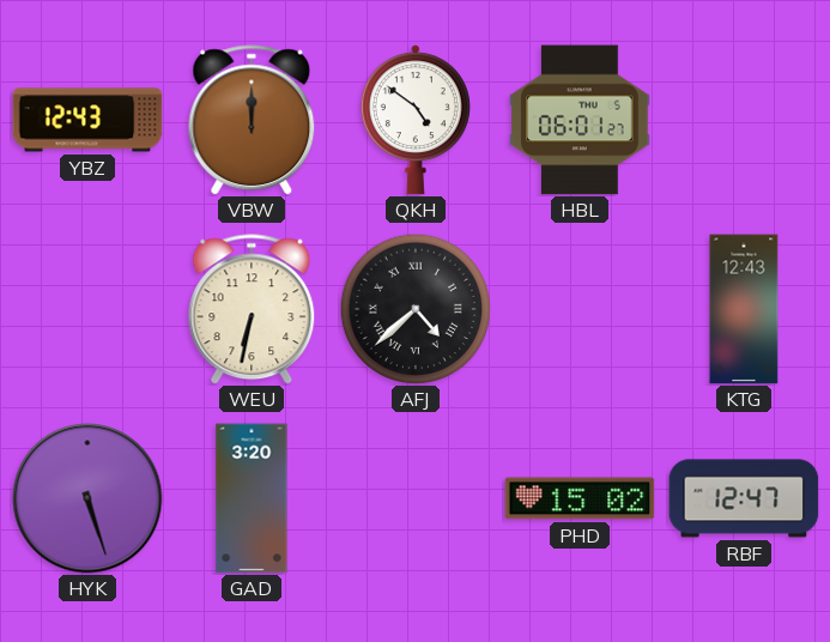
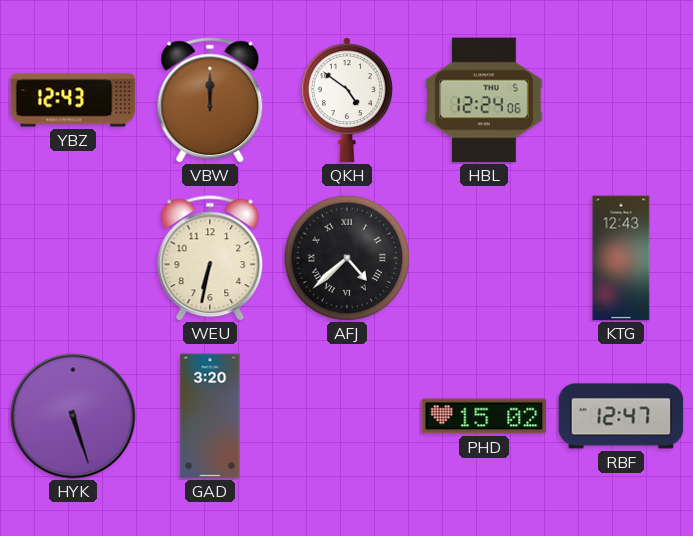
HBL: 06:01 -> 12:24
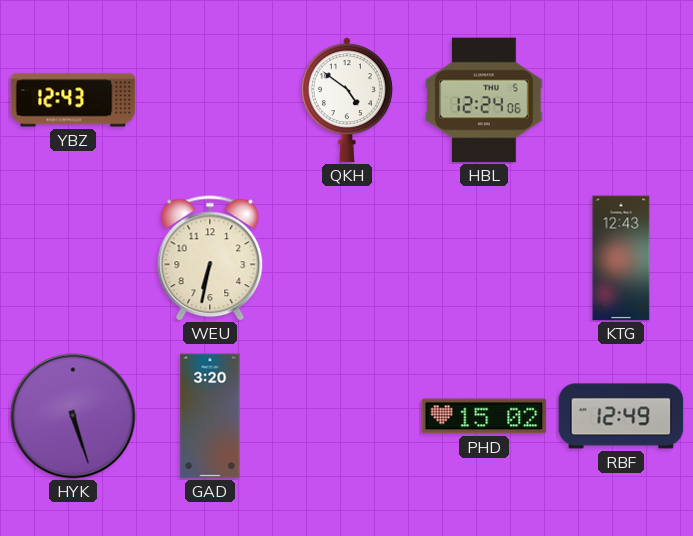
VBW: 12:00 -> none
AFJ: 4:38 -> none
RBF: 12:47 -> 12:49
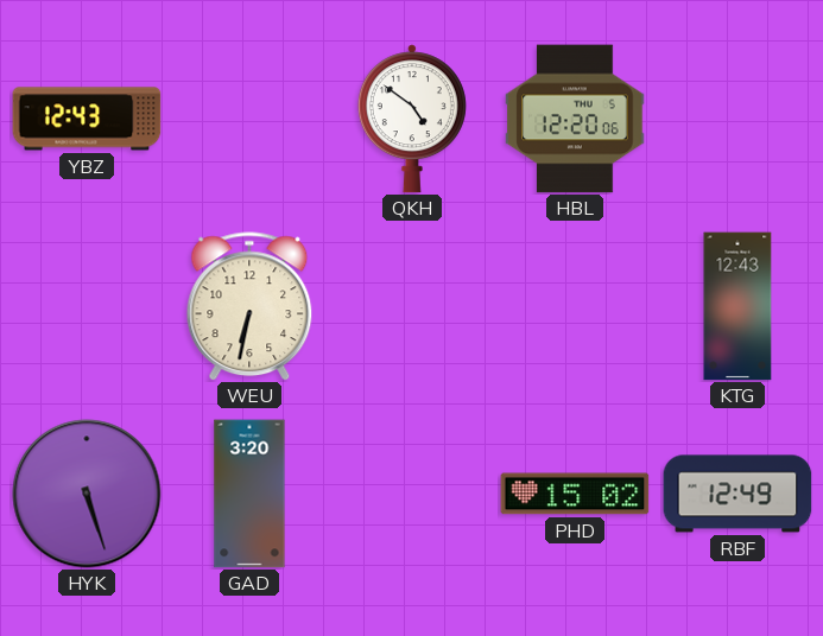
HBL: 12:24 -> 12:20
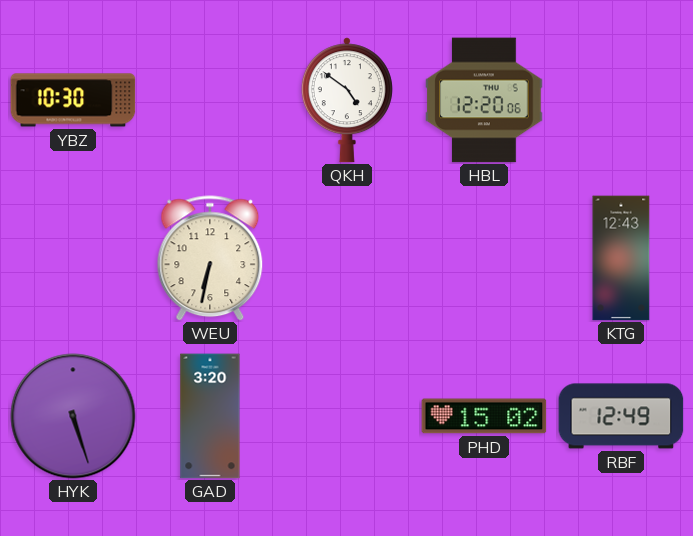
YBZ: 12:43 -> 10:30
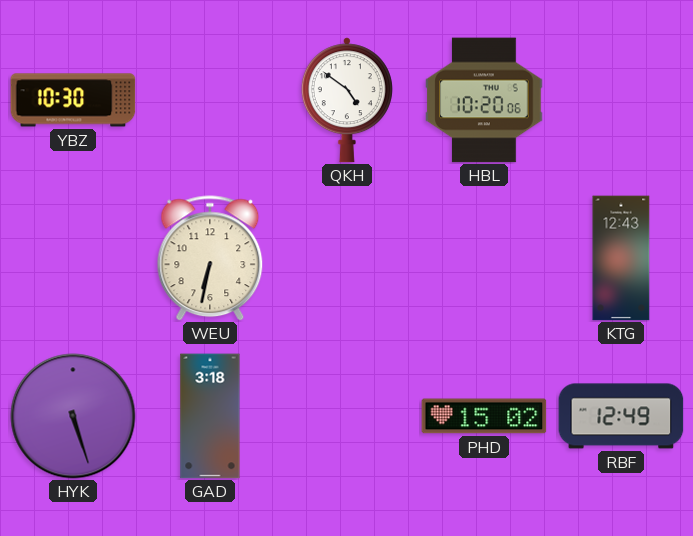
HBL: 12:20 -> 10:20
GAD: 3:20 -> 3:18
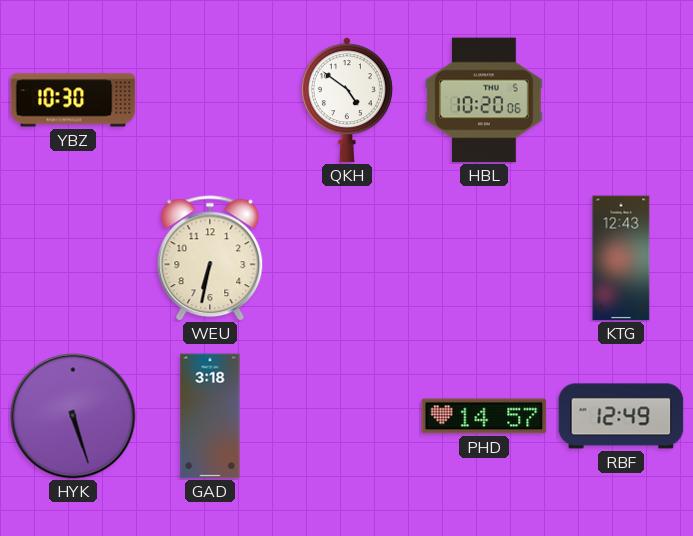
PHD: 15:02 -> 14:57
